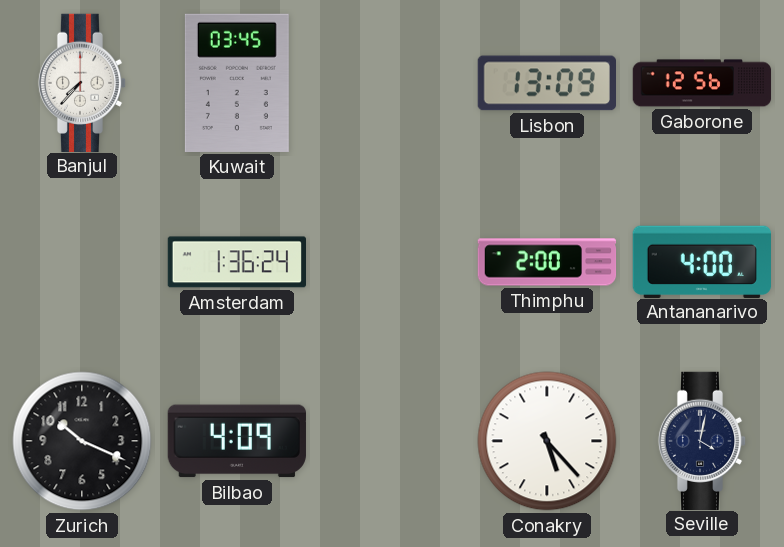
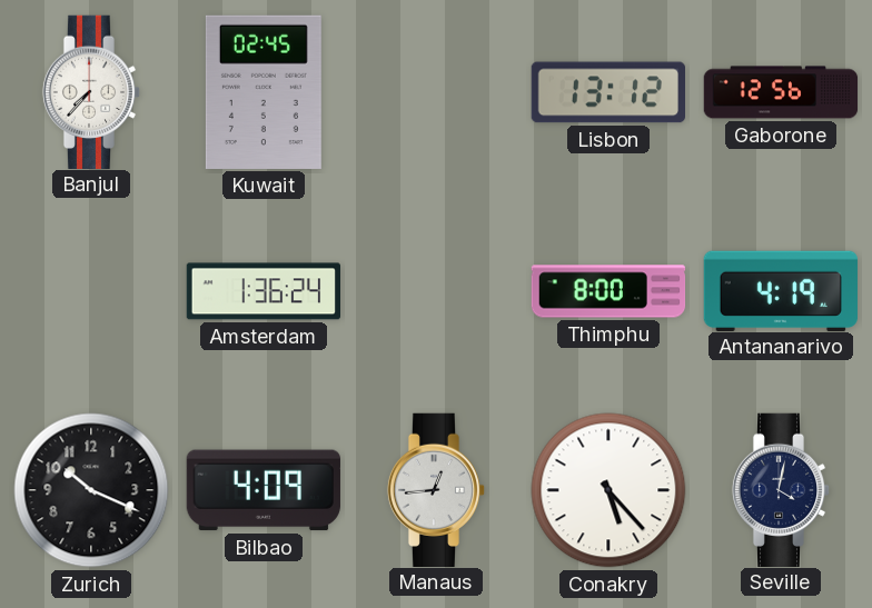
Kuwait: 03:45 -> 02:45
Lisbon: 13:09 -> 13:12
Thimphu: 2:00 -> 8:00
Antananarivo: 4:00 -> 4:19
Manaus: none -> 12:44
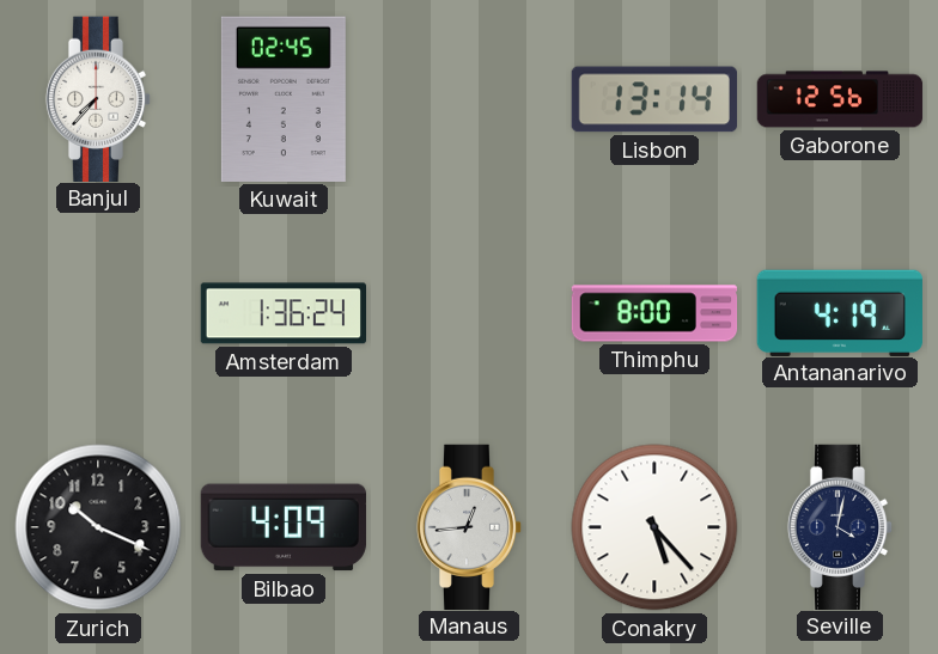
Lisbon: 13:12 -> 13:14
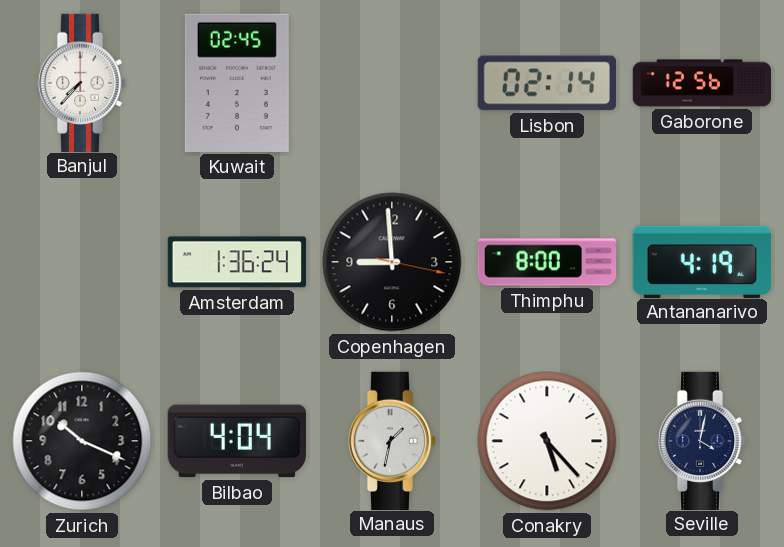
Lisbon: 13:14 -> 02:14
Copenhagen: none -> 8:59
Bilbao: 4:09 -> 4:04
Manaus: 12:44 -> 1:32
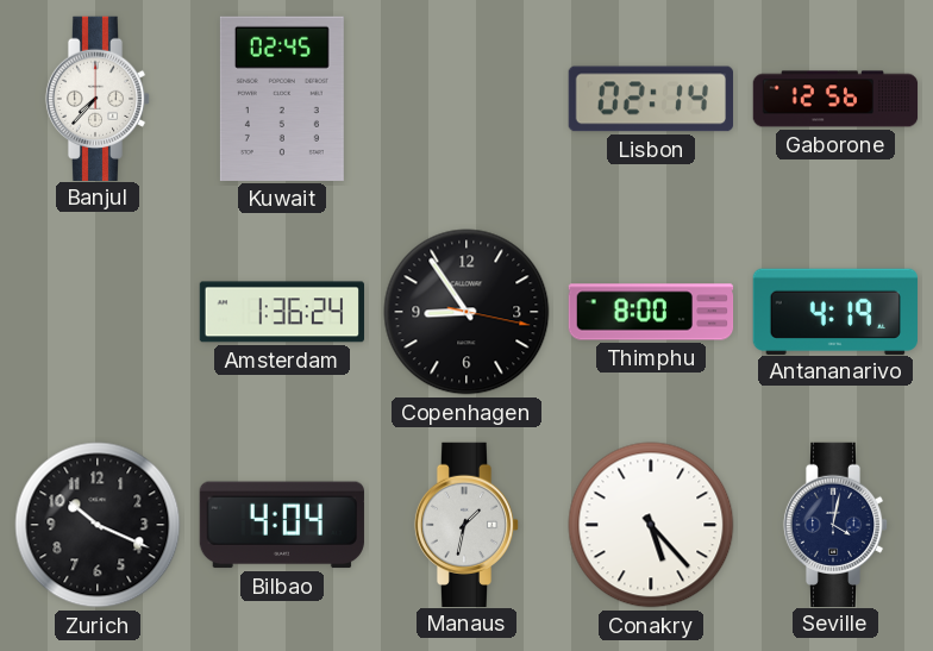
Copenhagen: 8:59 -> 8:54
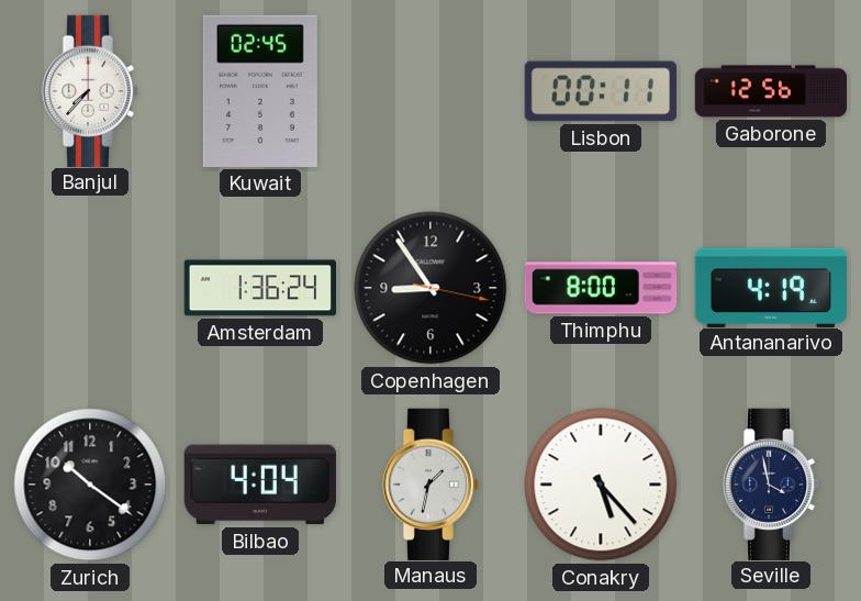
Lisbon: 02:14 -> 00:11
Zurich: 10:19 -> 10:21
Seville: 4:02 -> 3:58
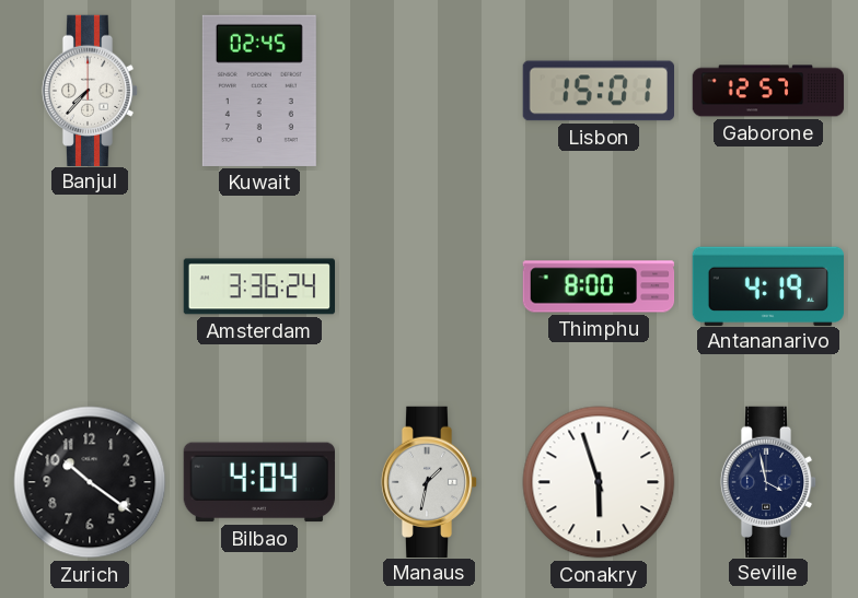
Lisbon: 00:11 -> 15:01
Gaborone: 12:56 -> 12:57
Amsterdam: 1:36 -> 3:36
Copenhagen: 8:54 -> none
Conakry: 5:23 -> 5:57
